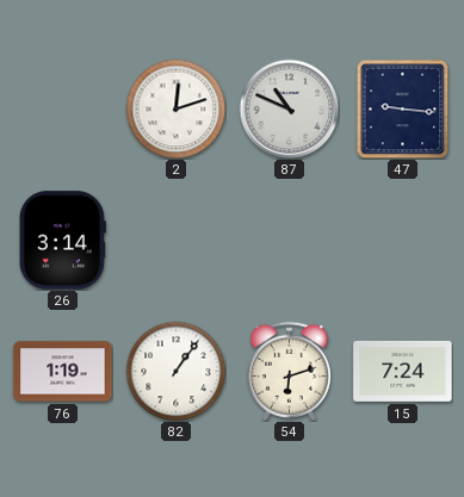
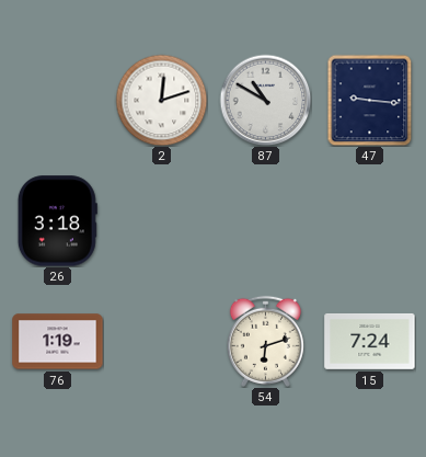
87: 10:49 -> 10:50
26: 3:14 -> 3:18
82: 1:06 -> none
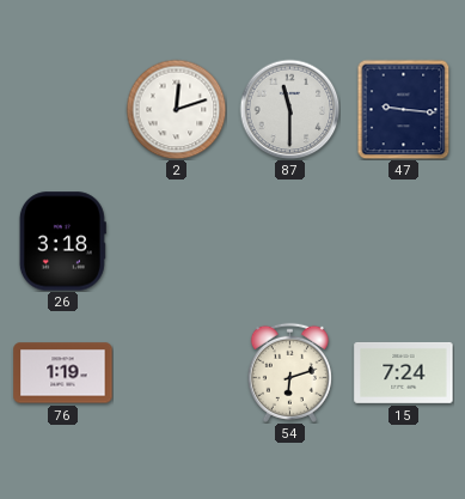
87: 10:50 -> 11:30
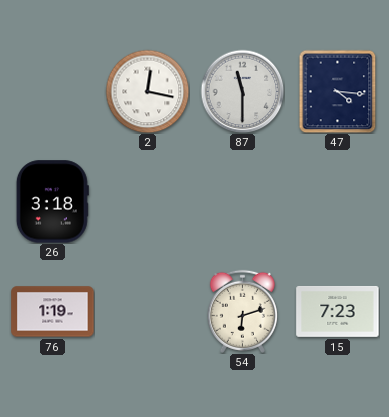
2: 12:12 -> 12:17
47: 9:16 -> 4:16
15: 7:24 -> 7:23
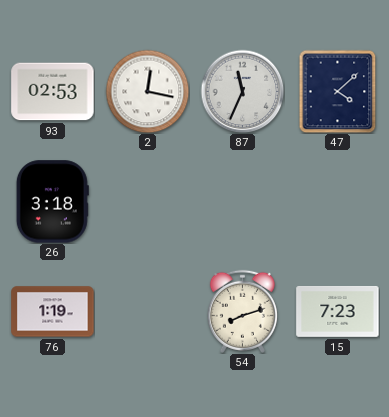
93: none -> 02:53
87: 11:30 -> 11:34
47: 4:16 -> 4:08
54: 6:12 -> 8:12
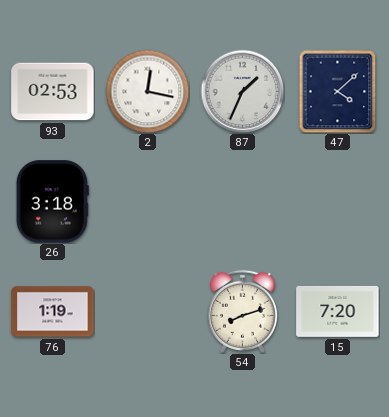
87: 11:34 -> 1:34
15: 7:23 -> 7:20
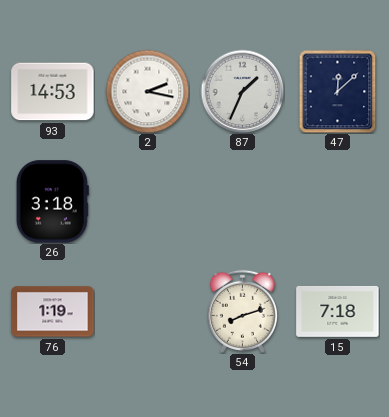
93: 02:53 -> 14:53
2: 12:17 -> 2:17
47: 4:08 -> 12:08
15: 7:20 -> 7:18
